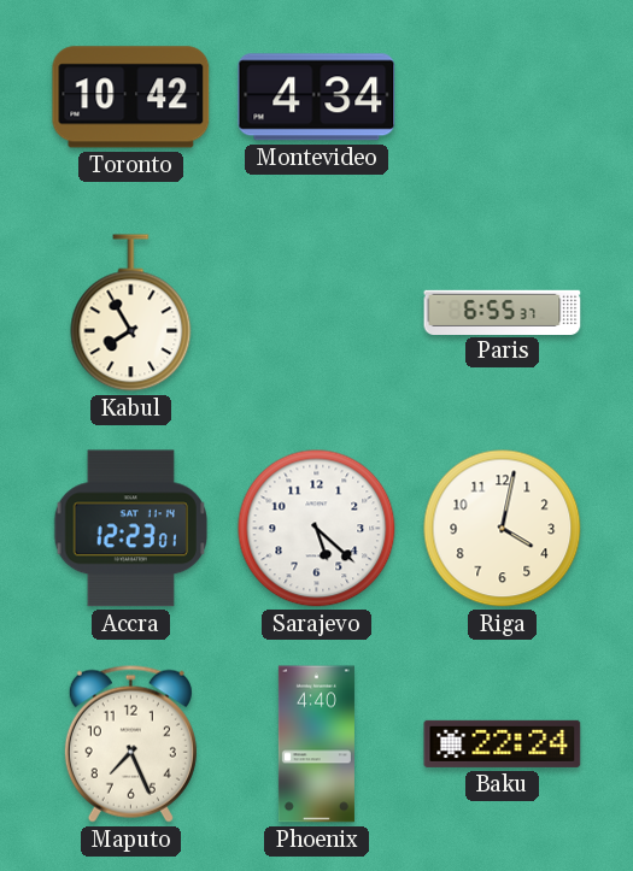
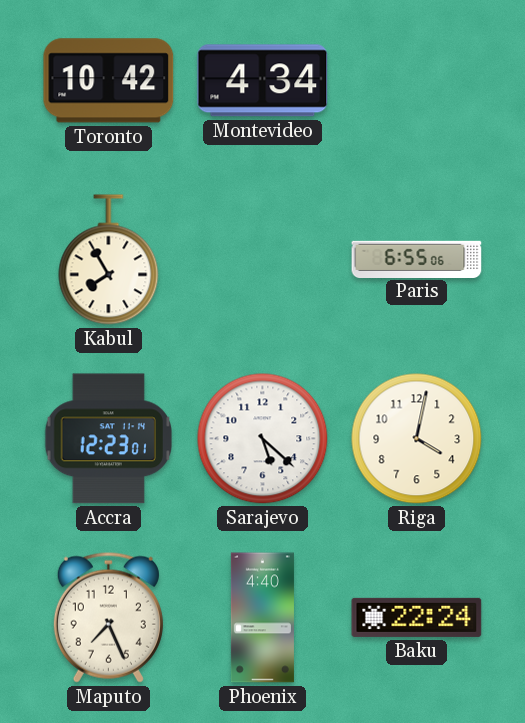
Paris: 6:55:37 -> 6:55:06
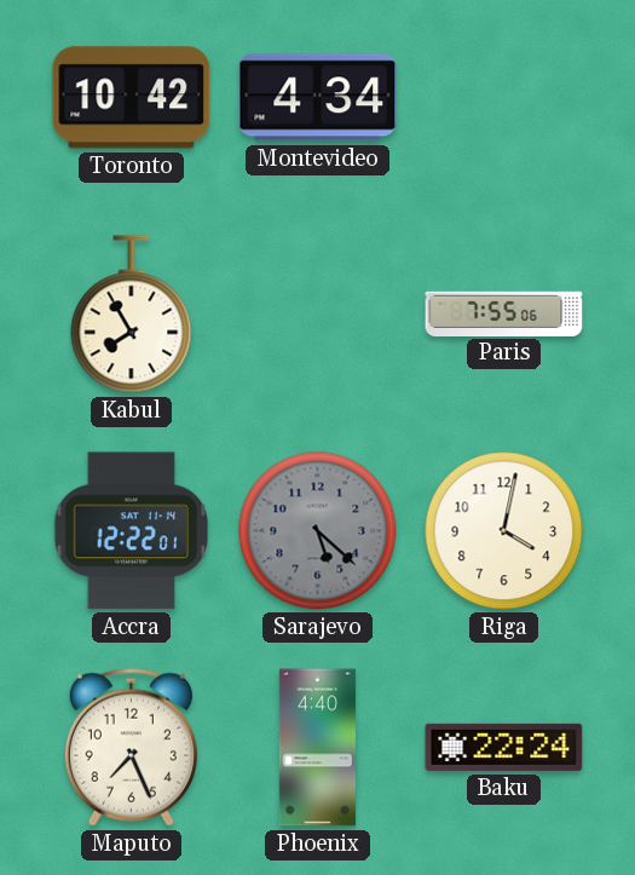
Paris: 6:55 -> 7:55
Accra: 12:23 -> 12:22
Sarajevo dial: white -> grey
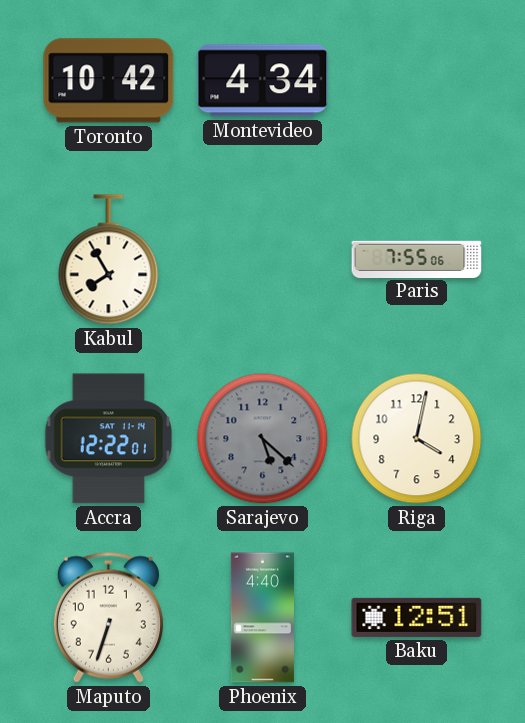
Maputo: 7:26 -> 6:33
Baku: 22:24 -> 12:51
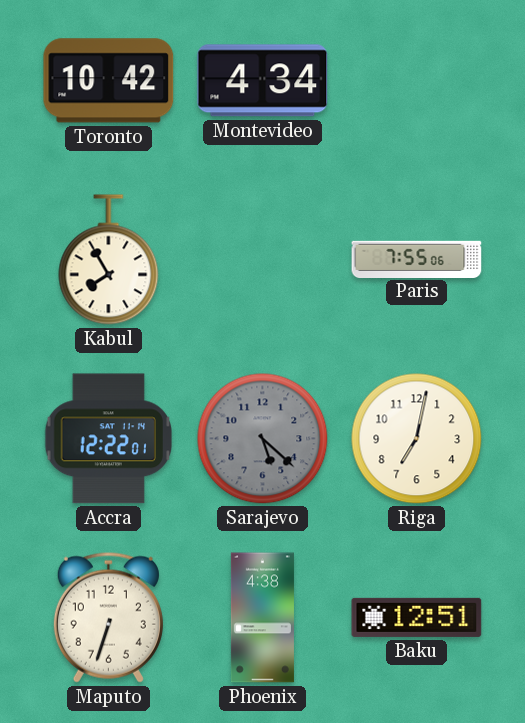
Riga: 4:02 -> 7:02
Phoenix: 4:40 -> 4:38
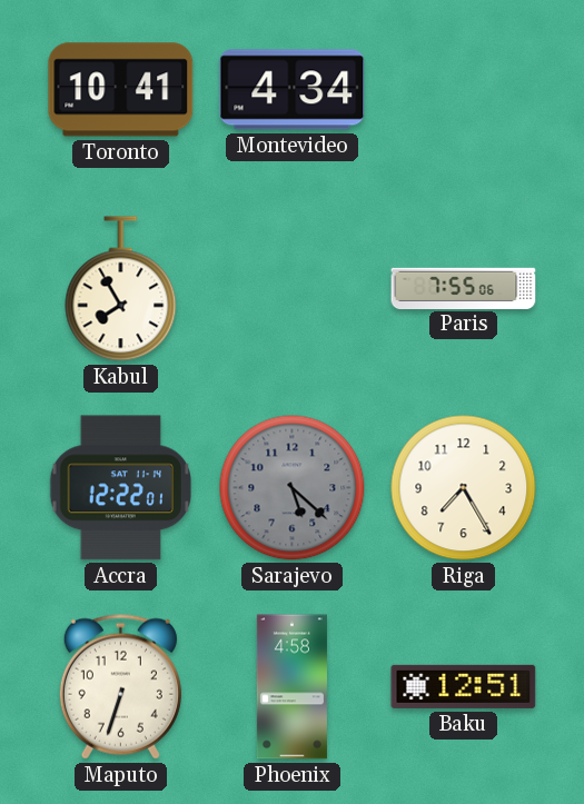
Toronto: 10:42 -> 10:41
Riga: 7:02 -> 7:25
Phoenix: 4:38 -> 4:58
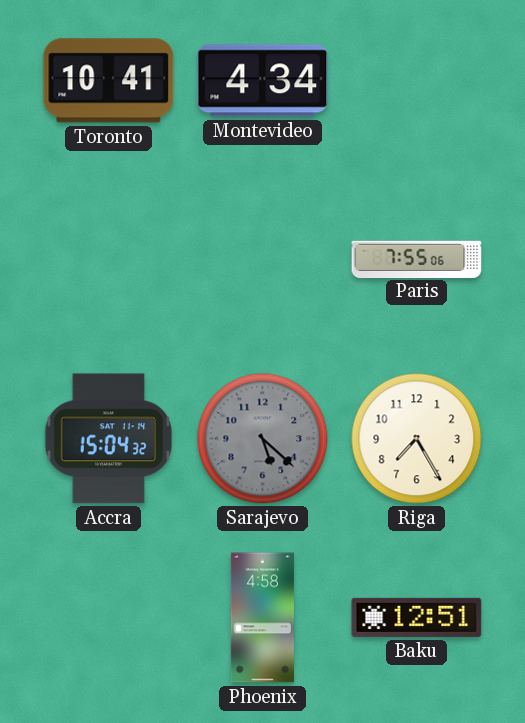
Kabul: 7:55 -> none
Accra: 12:22 -> 15:04
Maputo: 6:33 -> none
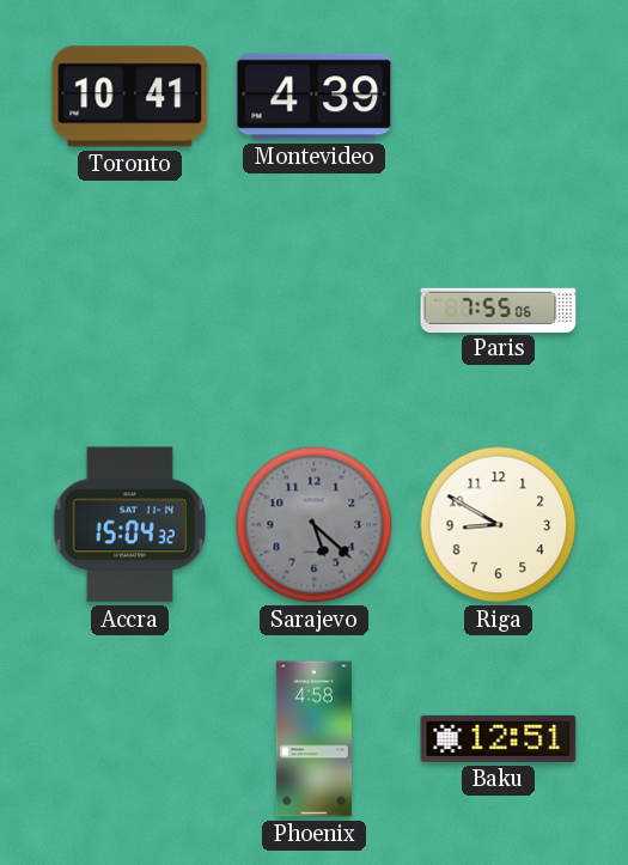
Montevideo: 4:34 -> 4:39
Riga: 7:25 -> 8:50
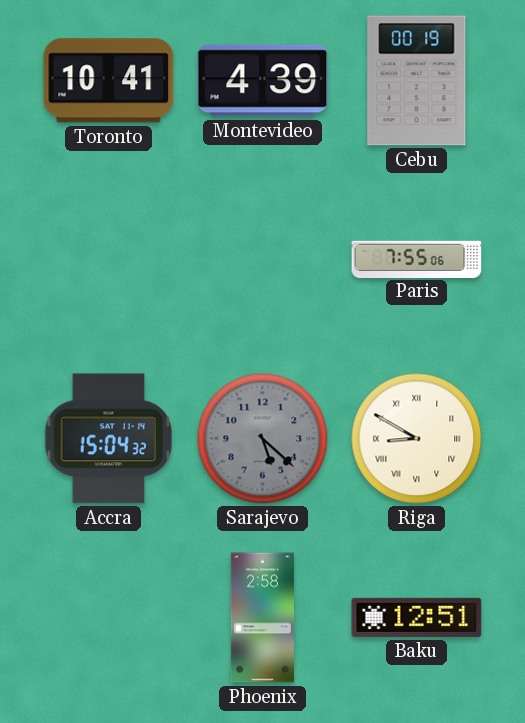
Cebu: none -> 00:19
Riga numerals: Arabic -> Roman
Phoenix: 4:58 -> 2:58
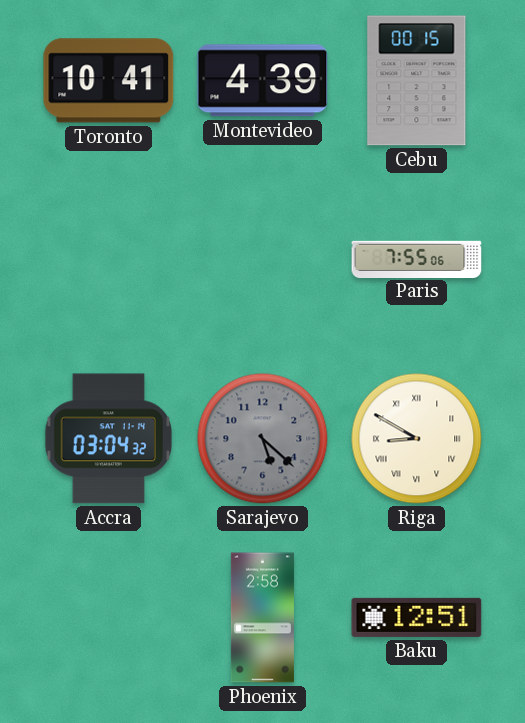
Cebu: 00:19 -> 00:15
Accra: 15:04 -> 03:04
